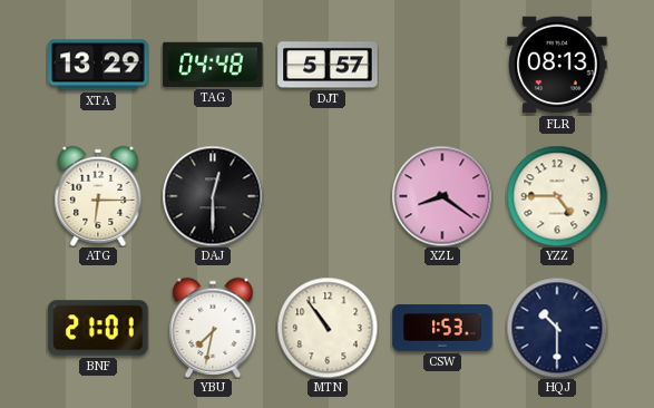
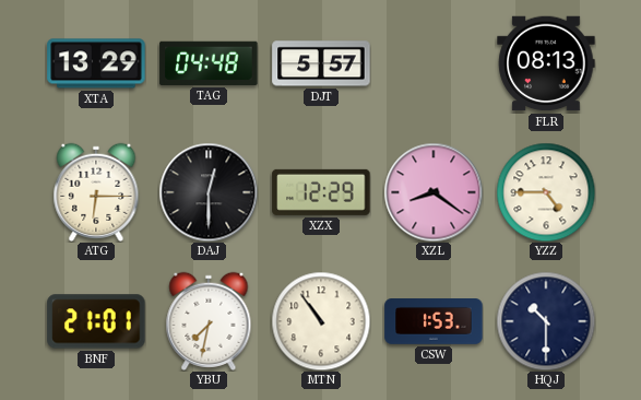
XZX: none -> 12:29
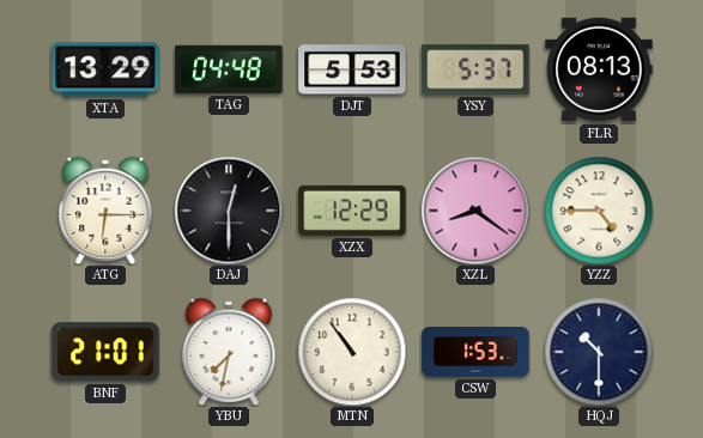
DJT: 5:57 -> 5:53
YSY: none -> 5:37
